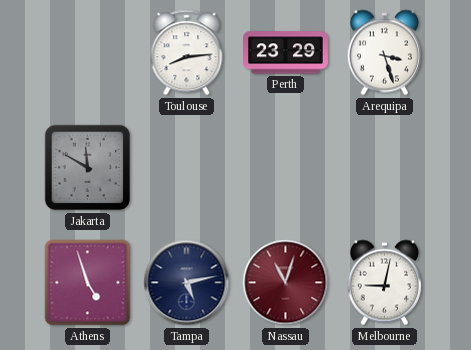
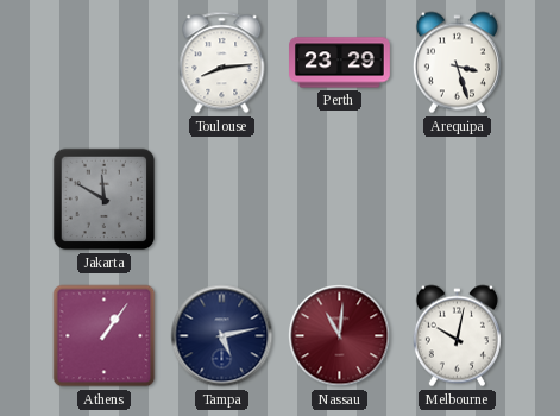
Athens: 4:57 -> 1:06
Nassau: 11:03 -> 11:01
Melbourne: 9:02 -> 10:02
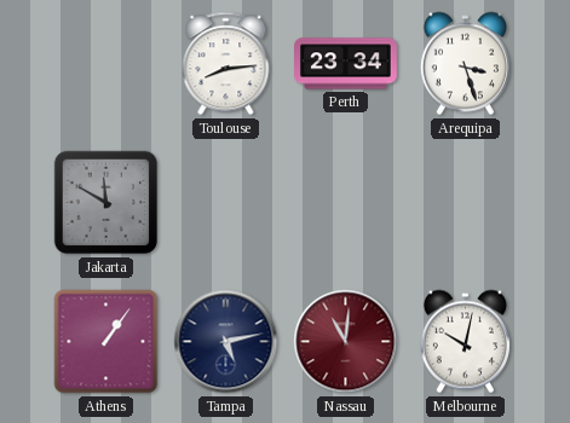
Perth: 23:29 -> 23:34
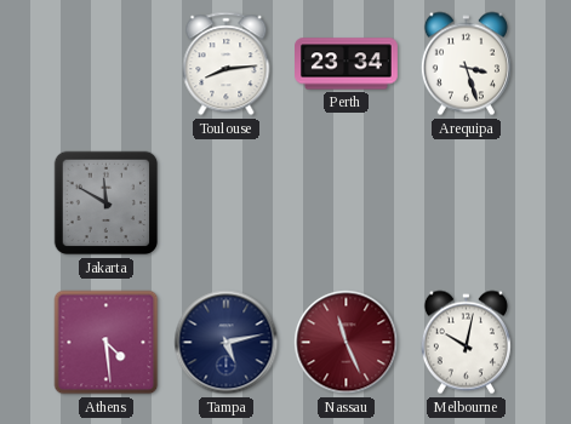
Athens: 1:06 -> 4:29
Nassau: 11:01 -> 11:26
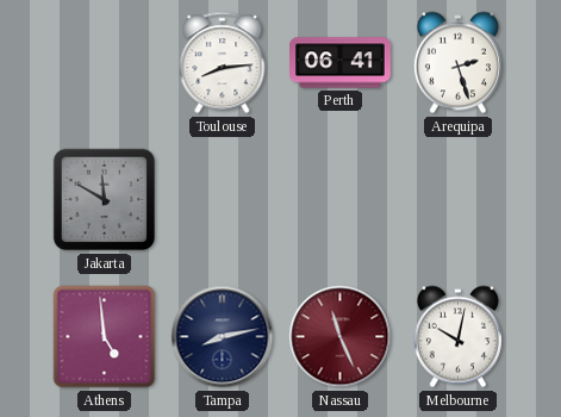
Perth: 23:34 -> 06:41
Arequipa: 3:27 -> 2:27
Athens: 4:29 -> 4:59
Tampa: 5:13 -> 8:13
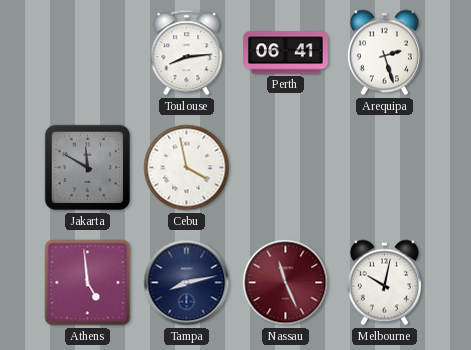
Cebu: none -> 3:58
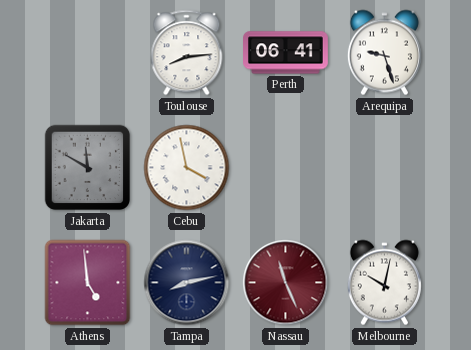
Arequipa: 2:27 -> 9:27
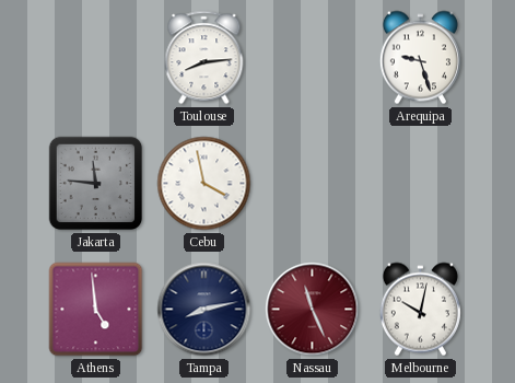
Perth: 06:41 -> none
Jakarta: 11:50 -> 11:46
